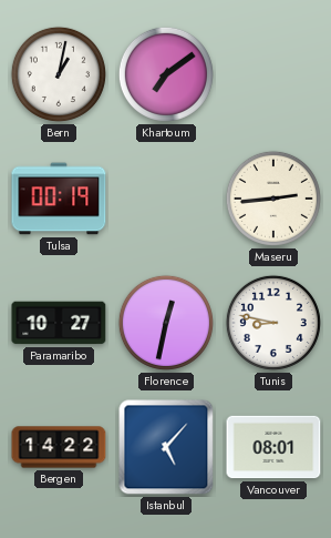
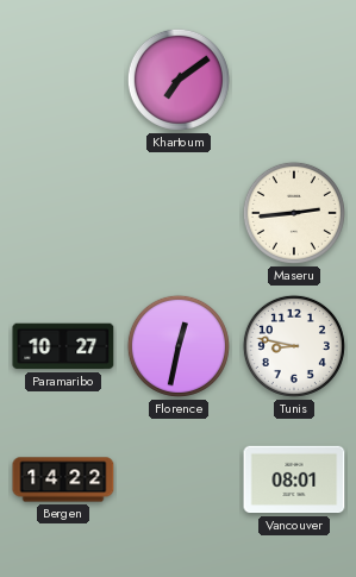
Bern: 1:02 -> none
Tulsa: 00:19 -> none
Istanbul: 5:07 -> none
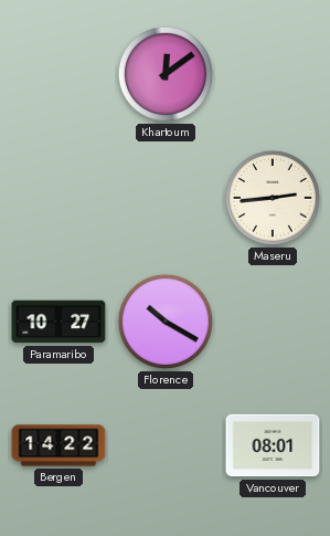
Khartoum: 7:09 -> 12:09
Florence: 12:32 -> 10:20
Tunis: 8:47 -> none
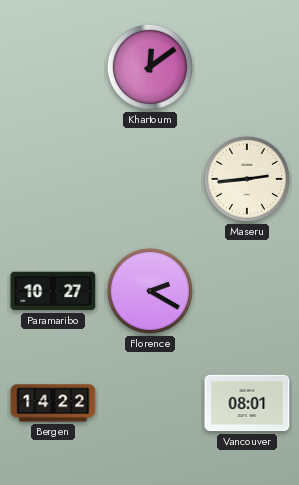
Florence: 10:20 -> 2:20
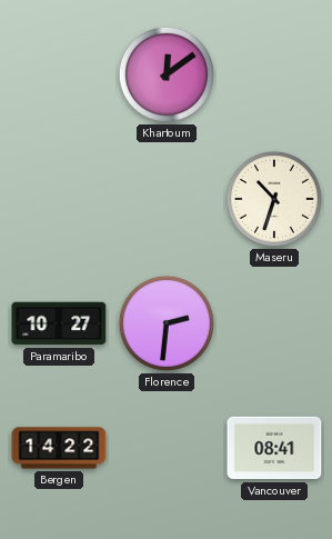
Maseru: 2:44 -> 10:33
Florence: 2:20 -> 2:31
Vancouver: 08:01 -> 08:41
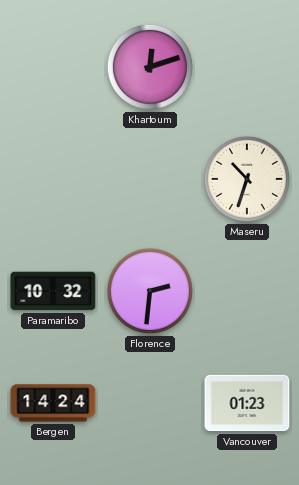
Khartoum: 12:09 -> 12:12
Paramaribo: 10:27 -> 10:32
Bergen: 14:22 -> 14:24
Vancouver: 08:41 -> 01:23
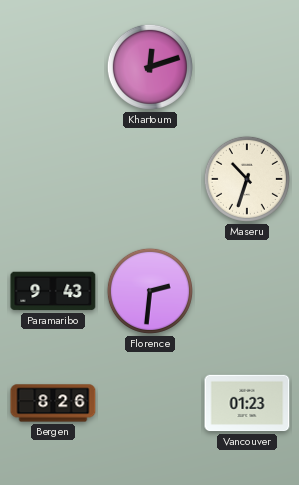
Paramaribo: 10:32 -> 9:43
Bergen: 14:24 -> 8:26
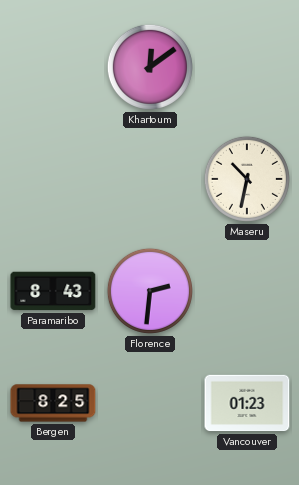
Khartoum: 12:12 -> 12:09
Maseru: 10:33 -> 10:32
Paramaribo: 9:43 -> 8:43
Bergen: 8:26 -> 8:25
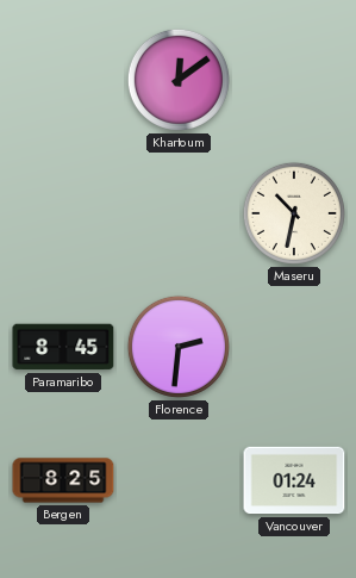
Paramaribo: 8:43 -> 8:45
Vancouver: 01:23 -> 01:24
